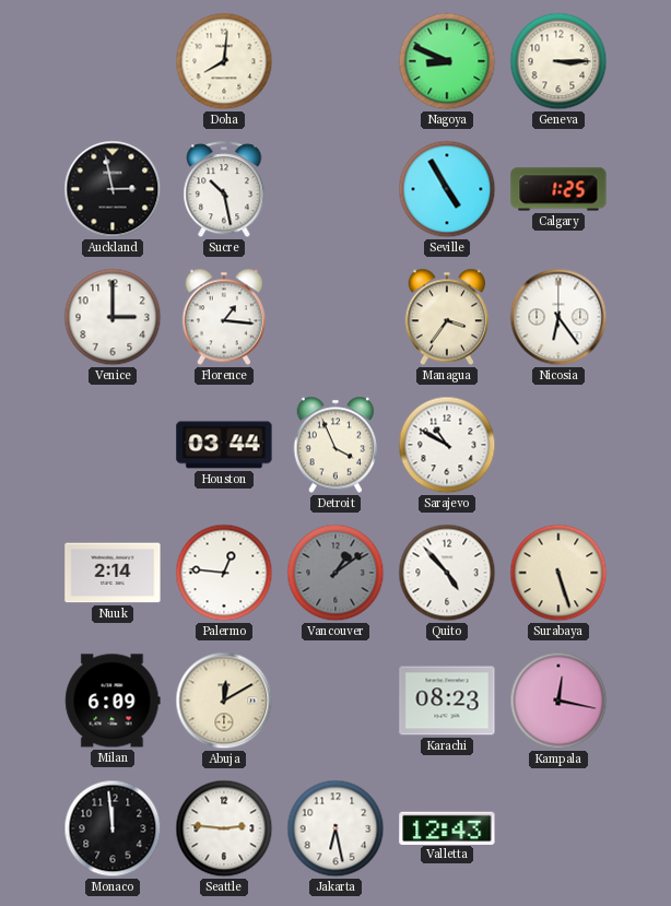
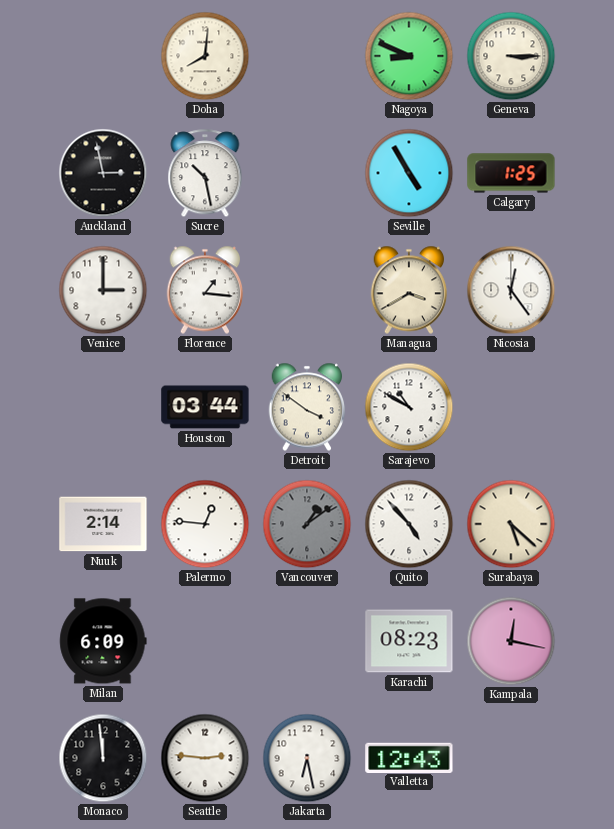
Managua: 3:36 -> 3:40
Nicosia: 6:24 -> 12:24
Detroit: 3:56 -> 3:51
Surabaya: 5:27 -> 5:22
Abuja: 12:10 -> none
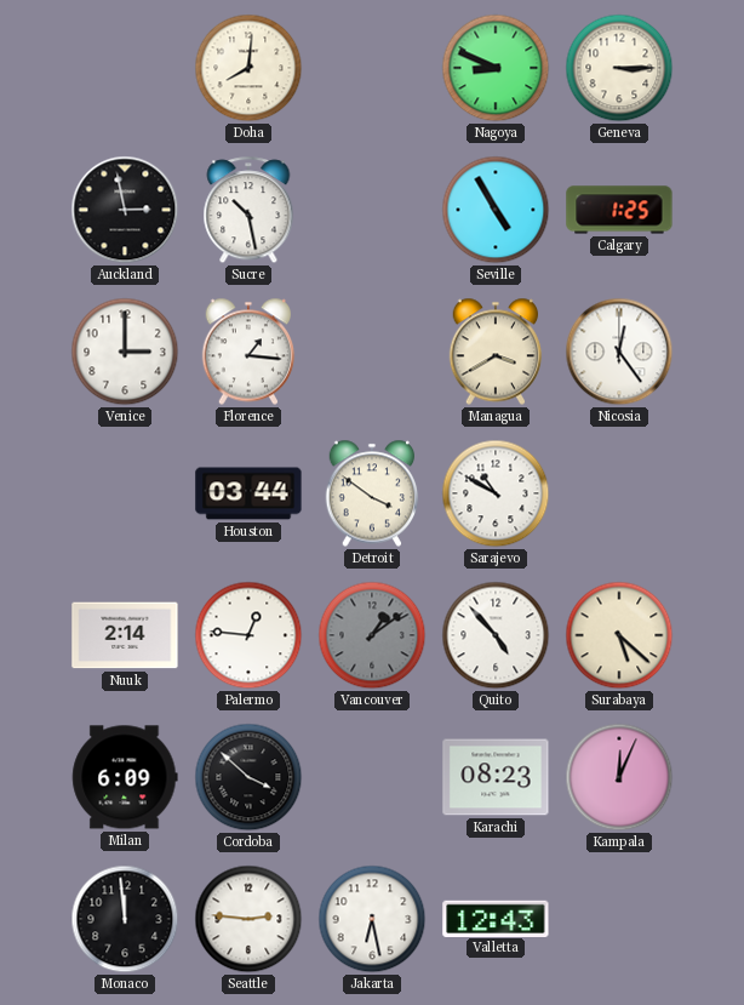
Cordoba: none -> 3:52
Kampala: 12:17 -> 12:04
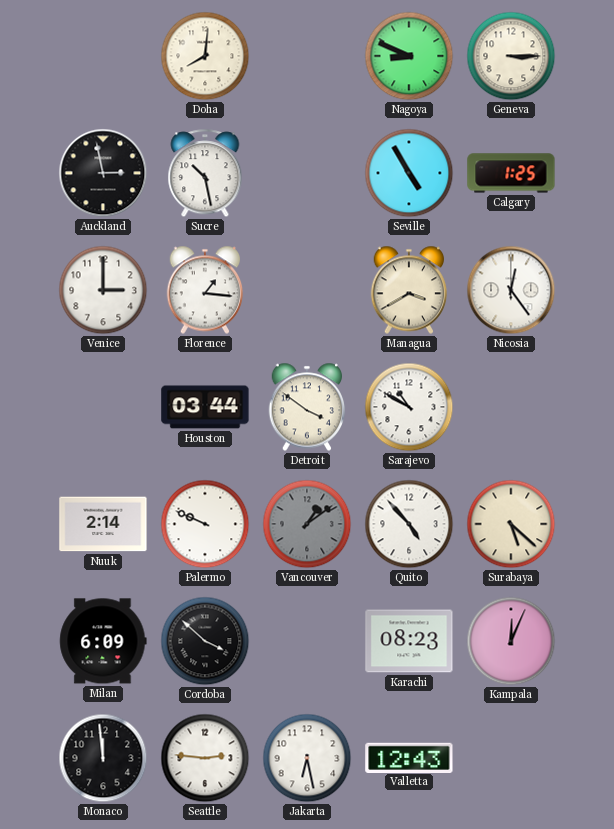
Palermo: 12:46 -> 9:49
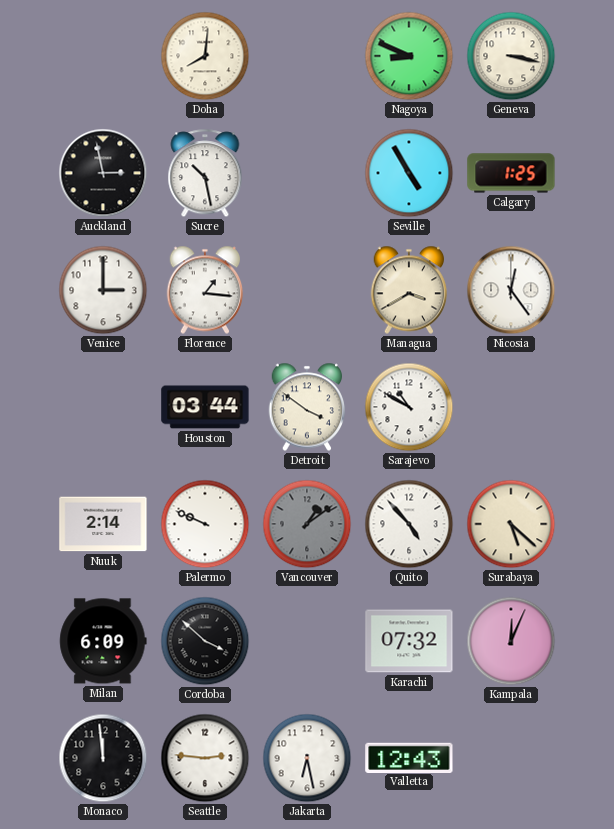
Geneva: 3:15 -> 3:17
Karachi: 08:23 -> 07:32
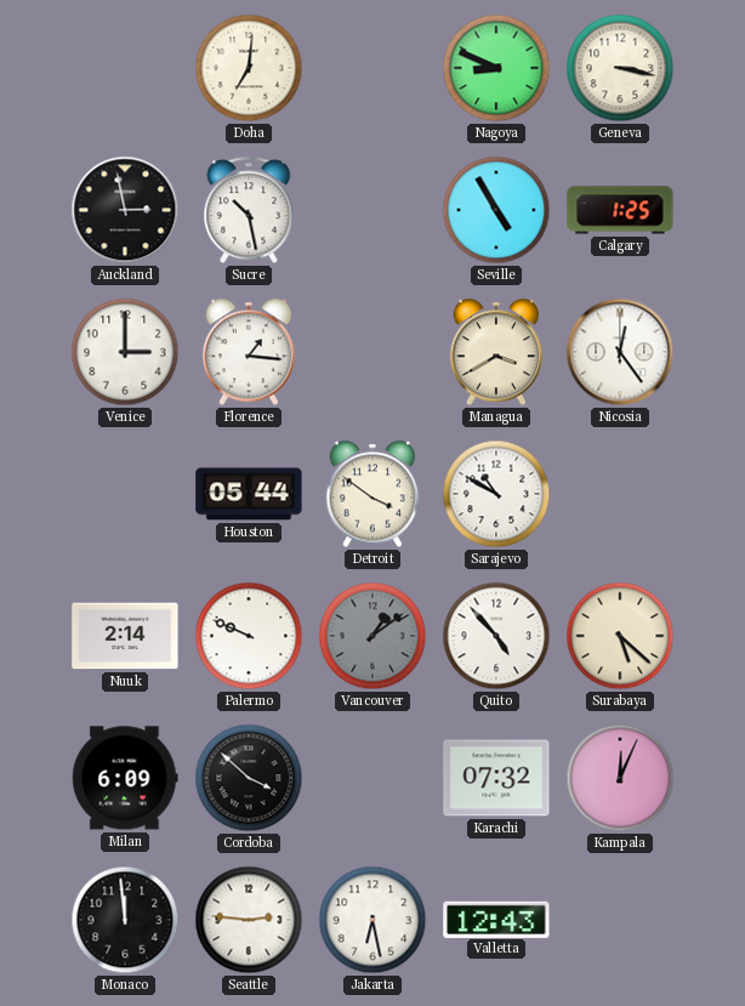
Doha: 8:01 -> 7:01
Houston: 03:44 -> 05:44
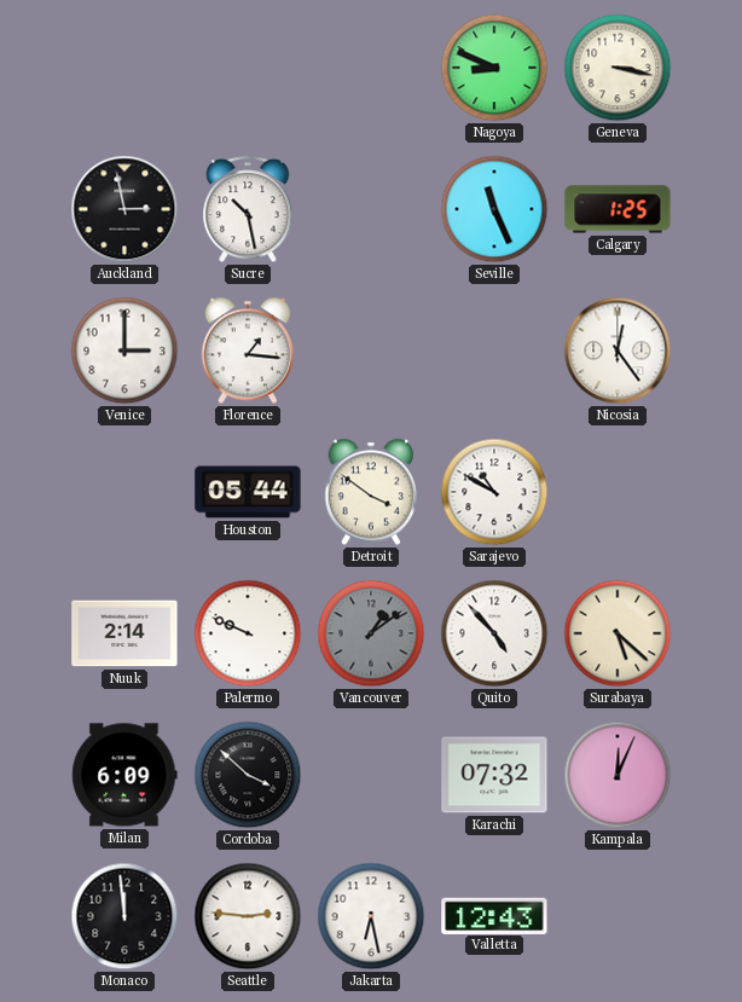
Doha: 7:01 -> none
Seville: 4:55 -> 11:26
Managua: 3:40 -> none
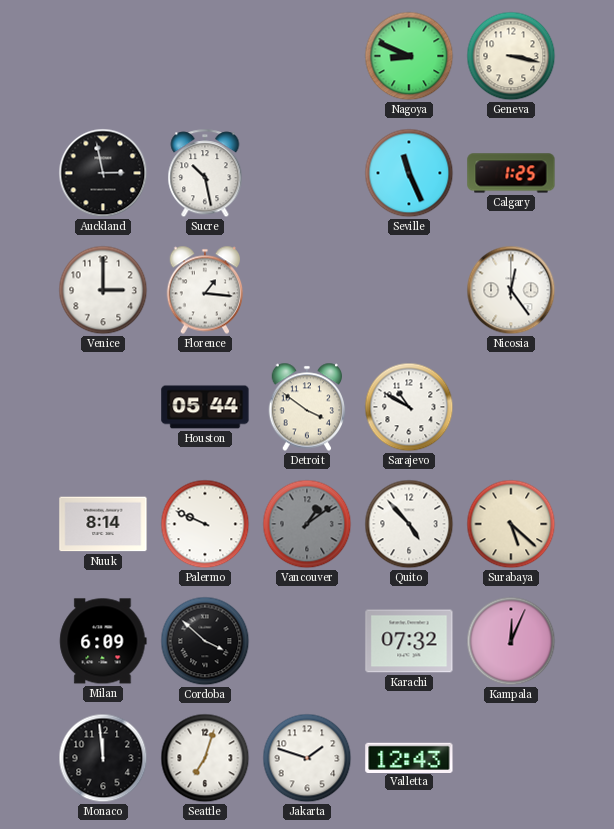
Nuuk: 2:14 -> 8:14
Seattle: 2:46 -> 7:03
Jakarta: 6:28 -> 1:48
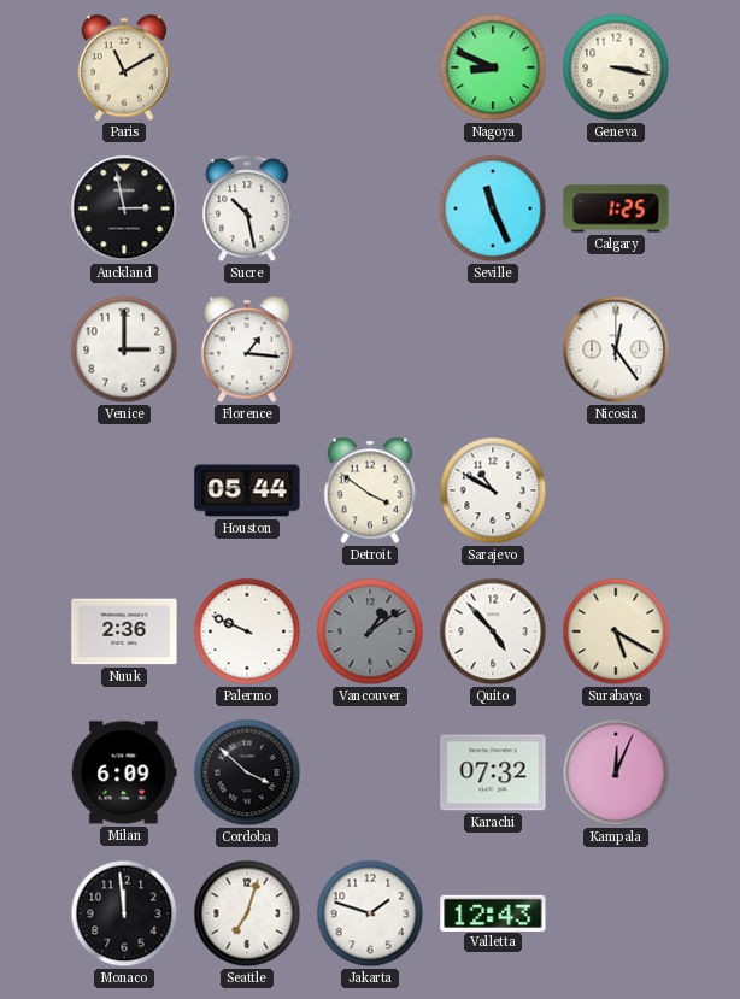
Paris: none -> 11:10
Nuuk: 8:14 -> 2:36
Surabaya: 5:22 -> 5:20
